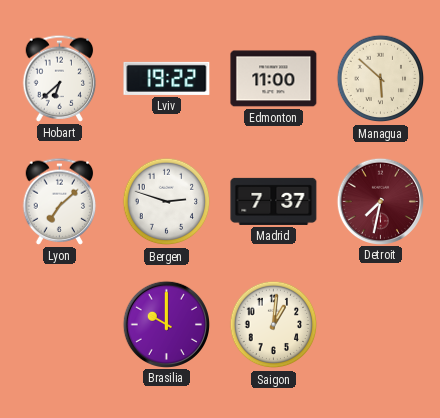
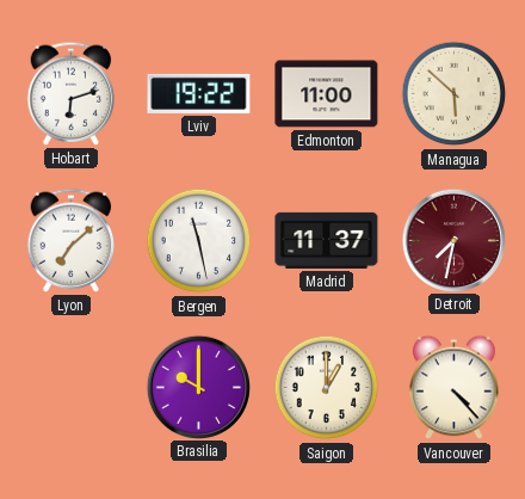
Hobart: 6:38 -> 6:12
Bergen: 2:48 -> 11:28
Madrid: 7:37 -> 11:37
Saigon: 1:01 -> 1:00
Vancouver: none -> 4:23
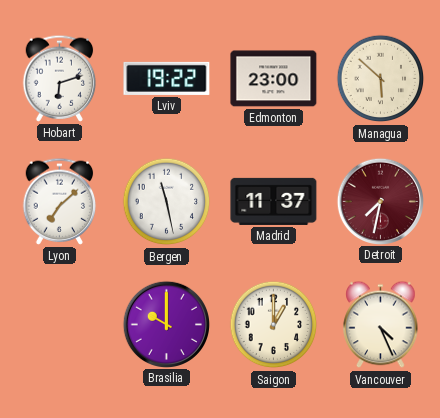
Edmonton: 11:00 -> 23:00
Vancouver: 4:23 -> 4:26
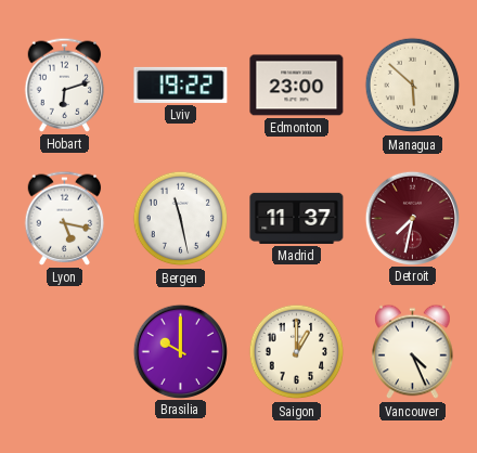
Lyon: 7:08 -> 5:17
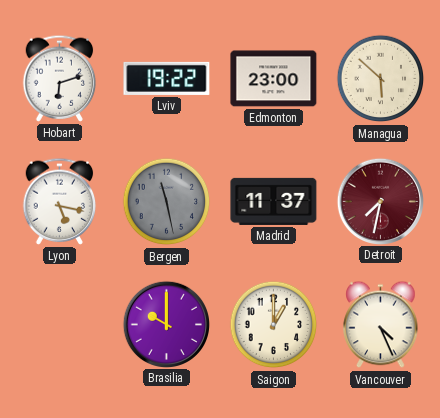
Bergen dial: white -> grey
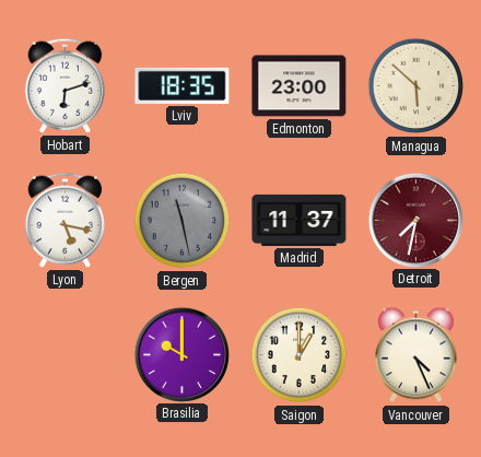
Lviv: 19:22 -> 18:35
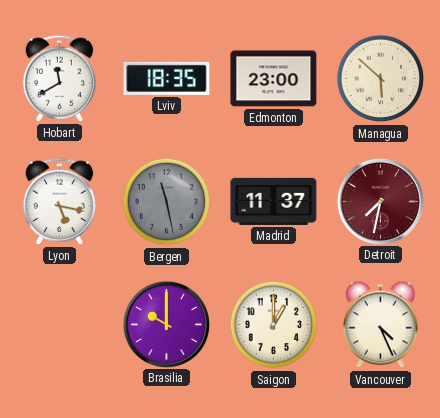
Hobart: 6:12 -> 11:40
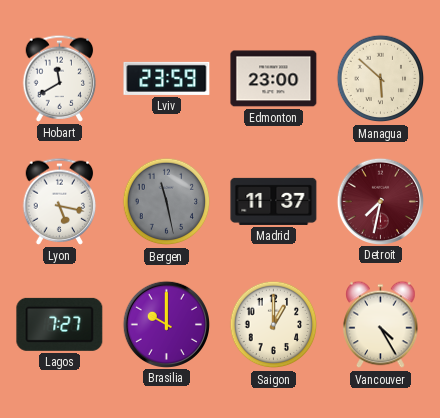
Lviv: 18:35 -> 23:59
Lagos: none -> 7:27
Vancouver: 4:26 -> 4:25
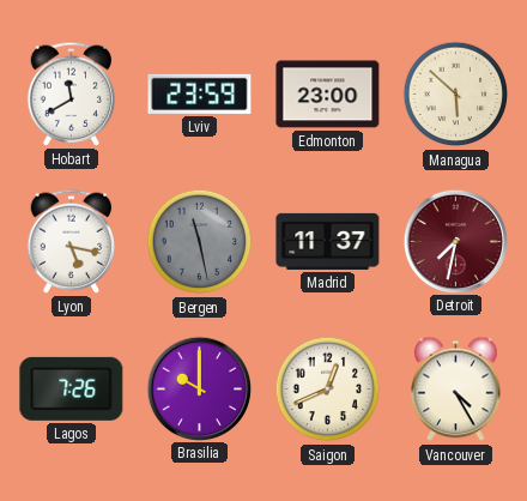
Lagos: 7:27 -> 7:26
Saigon: 1:00 -> 12:41
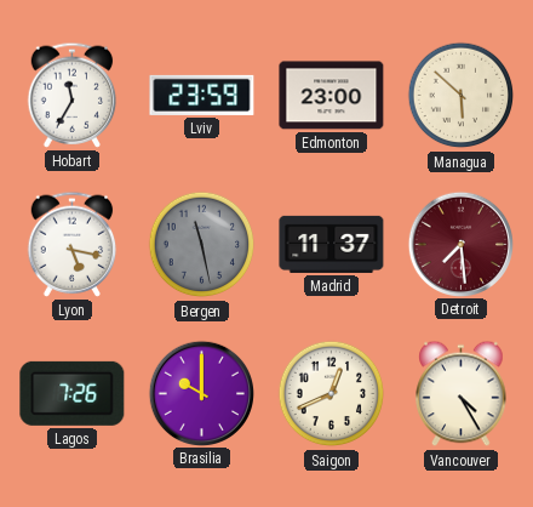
Hobart: 11:40 -> 11:35
Detroit: 7:32 -> 7:29
